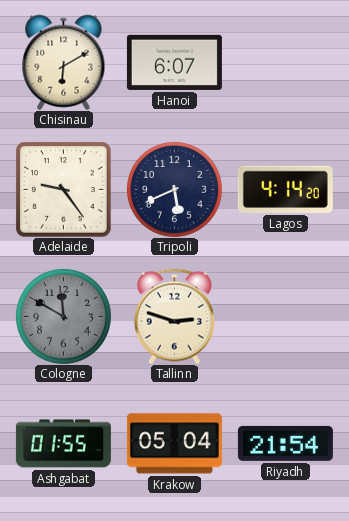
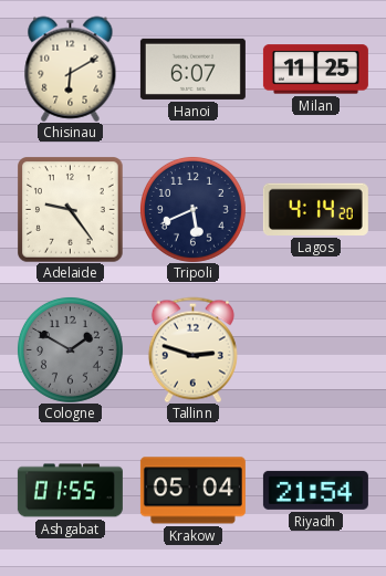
Milan: none -> 11:25
Cologne: 11:50 -> 1:50
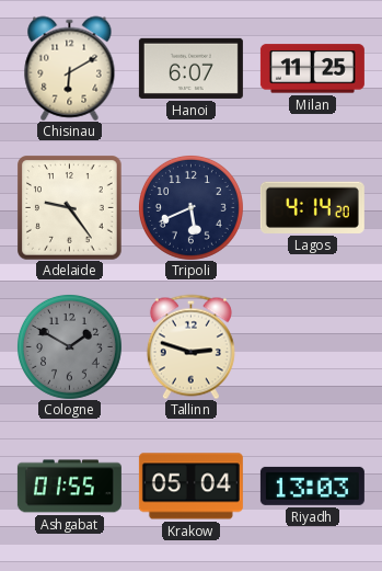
Riyadh: 21:54 -> 13:03
